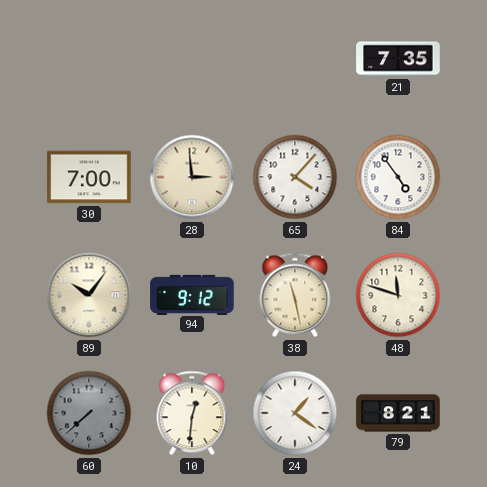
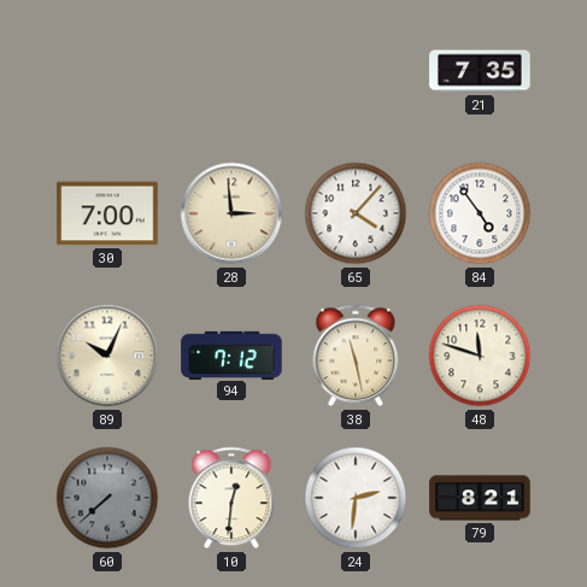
89: 10:06 -> 10:04
94: 9:12 -> 7:12
24: 1:21 -> 2:31
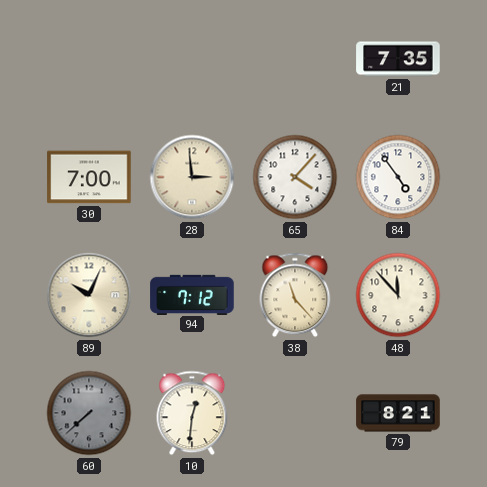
38: 11:28 -> 11:23
48: 11:48 -> 11:53
24: 2:31 -> none
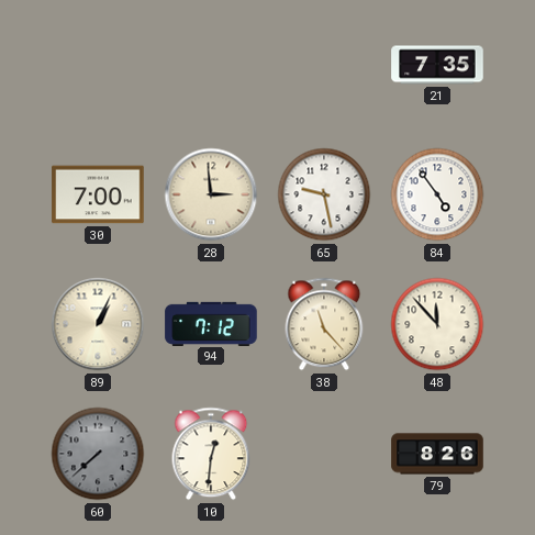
65: 4:07 -> 9:28
89: 10:04 -> 1:04
79: 8:21 -> 8:26
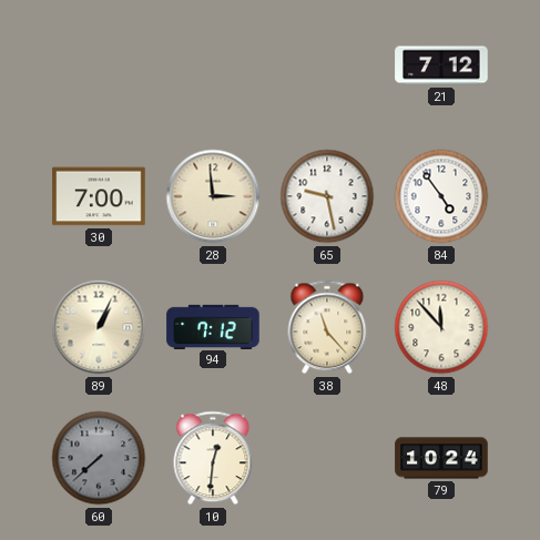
21: 7:35 -> 7:12
79: 8:26 -> 10:24
